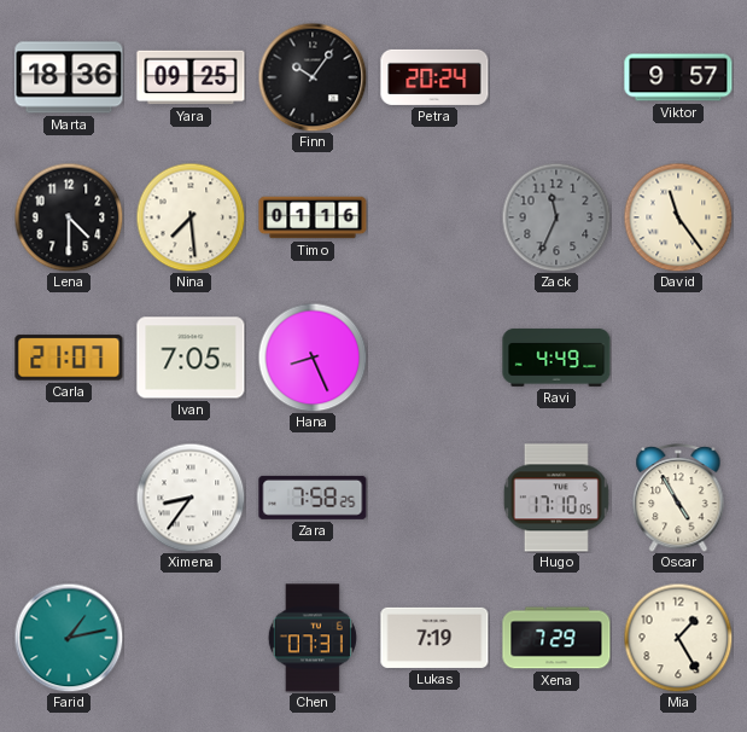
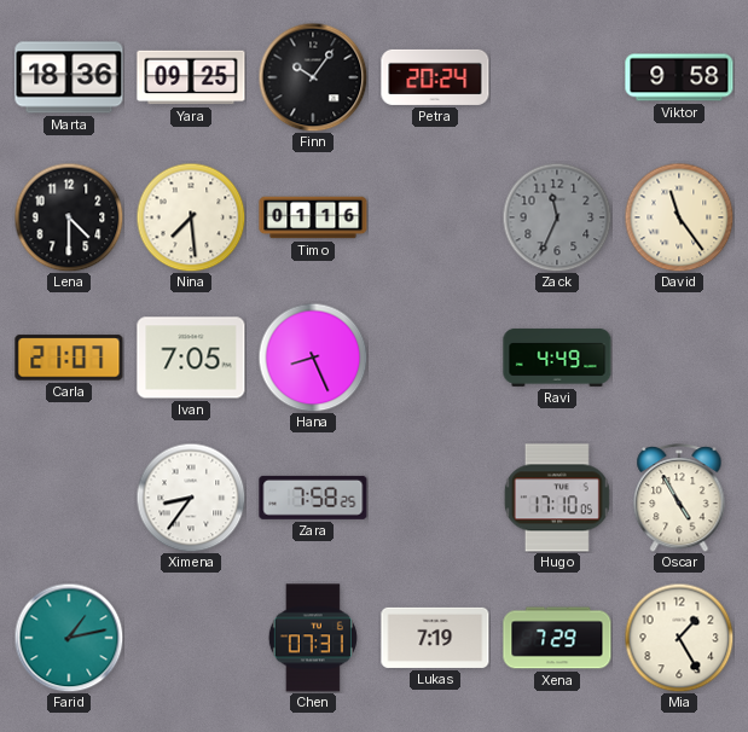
Viktor: 9:57 -> 9:58
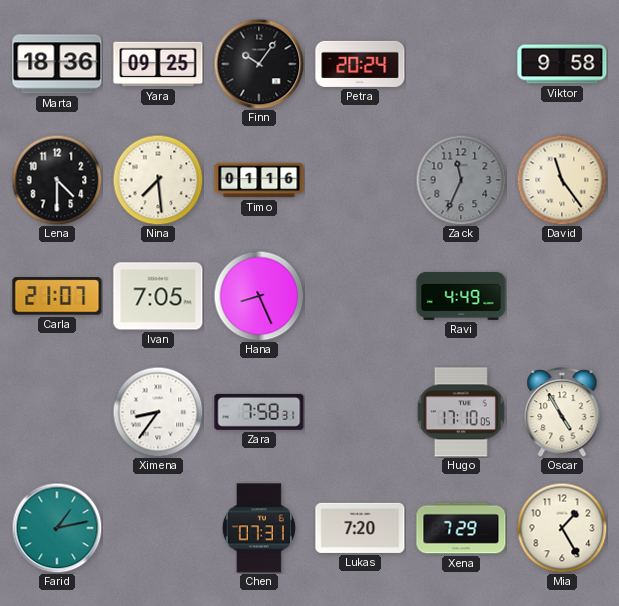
Zara: 7:58:25 -> 7:58:31
Lukas: 7:19 -> 7:20
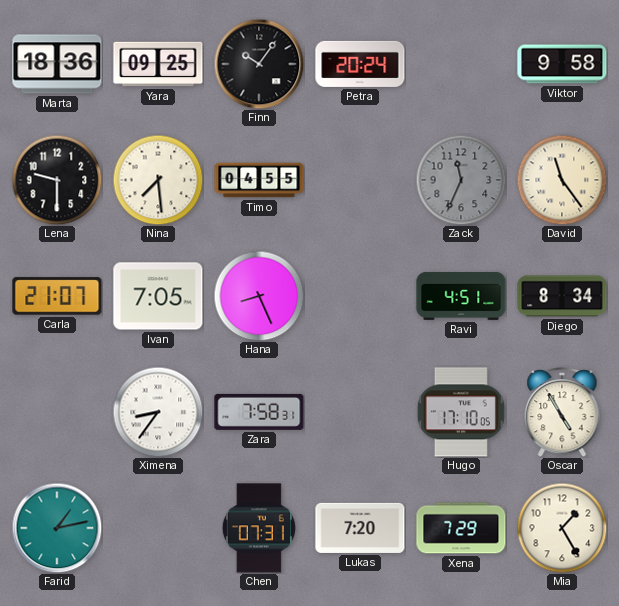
Lena: 4:30 -> 9:30
Timo: 01:16 -> 04:55
Ravi: 4:49 -> 4:51
Diego: none -> 8:34
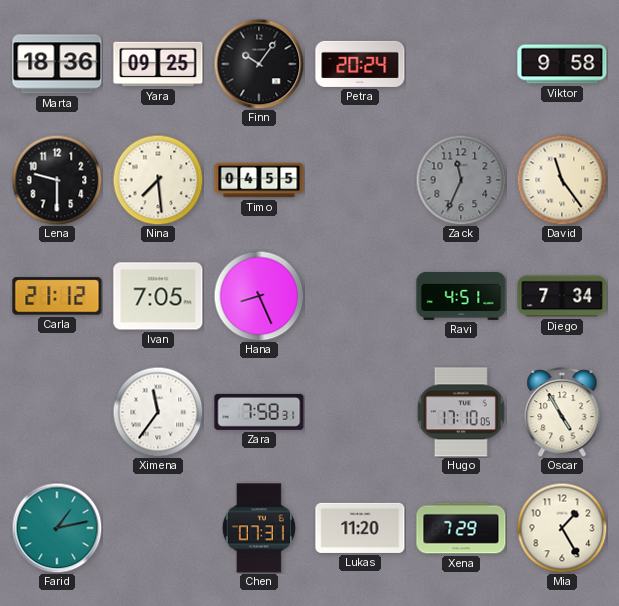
Carla: 21:07 -> 21:12
Diego: 8:34 -> 7:34
Ximena: 8:36 -> 11:36
Lukas: 7:20 -> 11:20
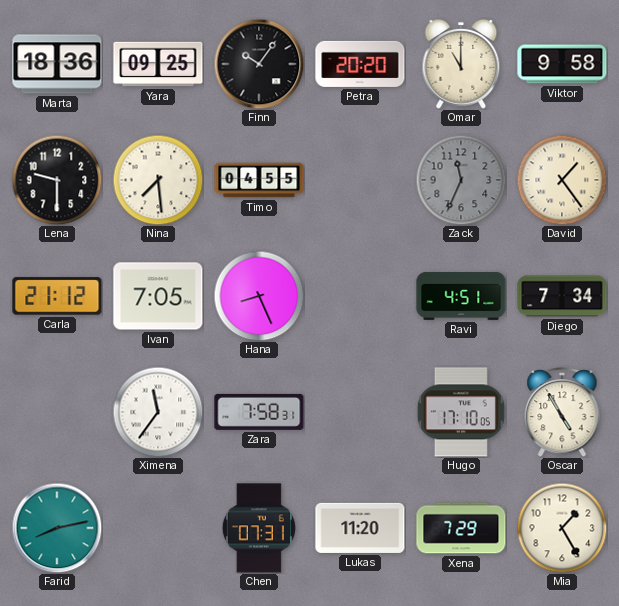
Petra: 20:24 -> 20:20
Omar: none -> 11:00
David: 11:24 -> 1:24
Farid: 1:13 -> 8:13
